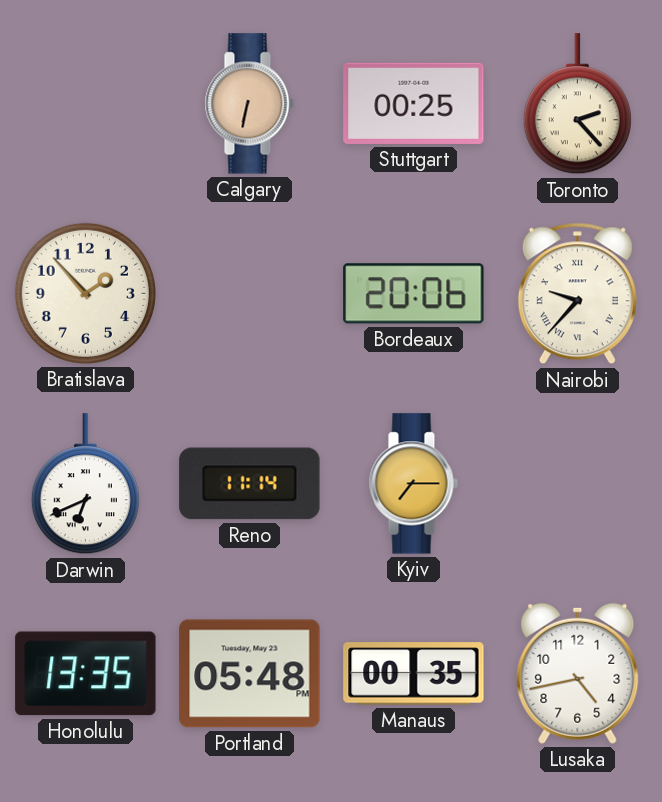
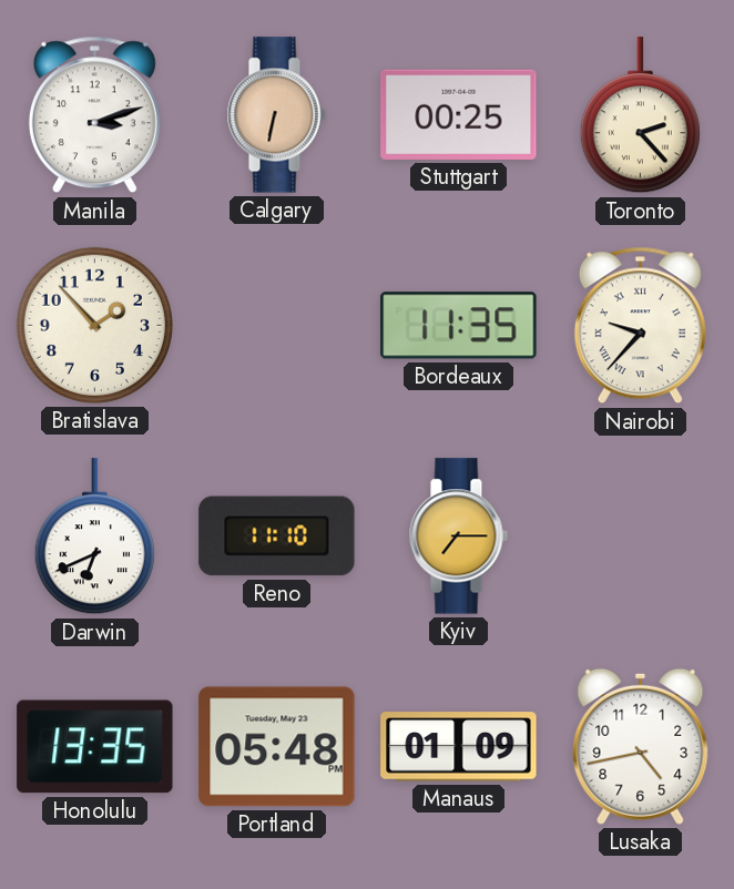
Manila: none -> 3:12
Bordeaux: 20:06 -> 11:35
Reno: 11:14 -> 11:10
Manaus: 00:35 -> 01:09
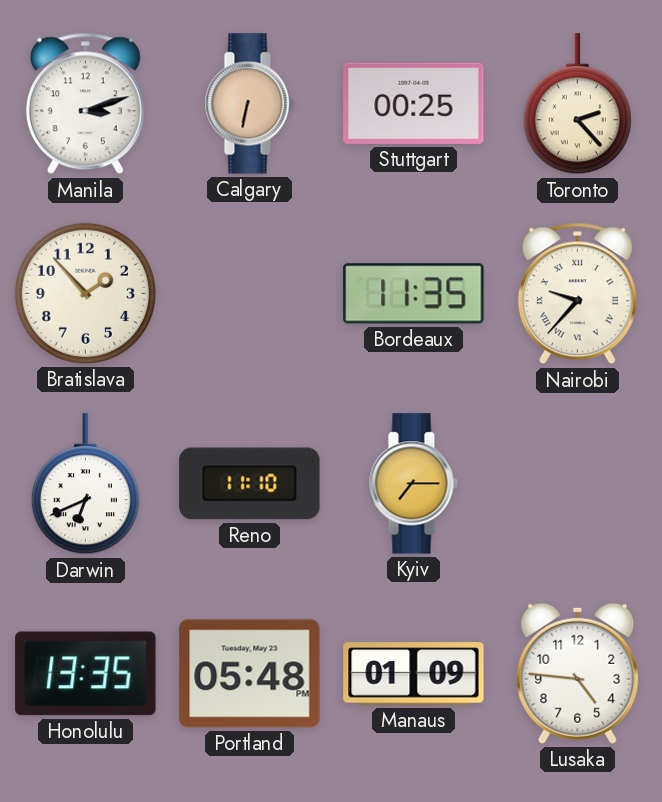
Lusaka: 4:43 -> 4:46
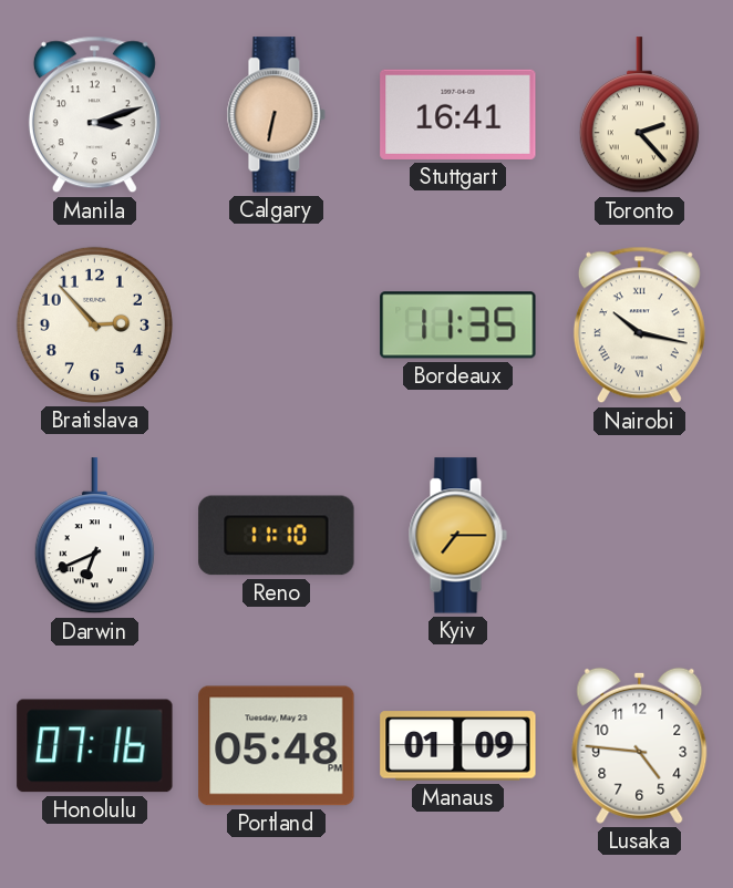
Stuttgart: 00:25 -> 16:41
Bratislava: 1:53 -> 2:53
Nairobi: 9:37 -> 10:17
Honolulu: 13:35 -> 07:16
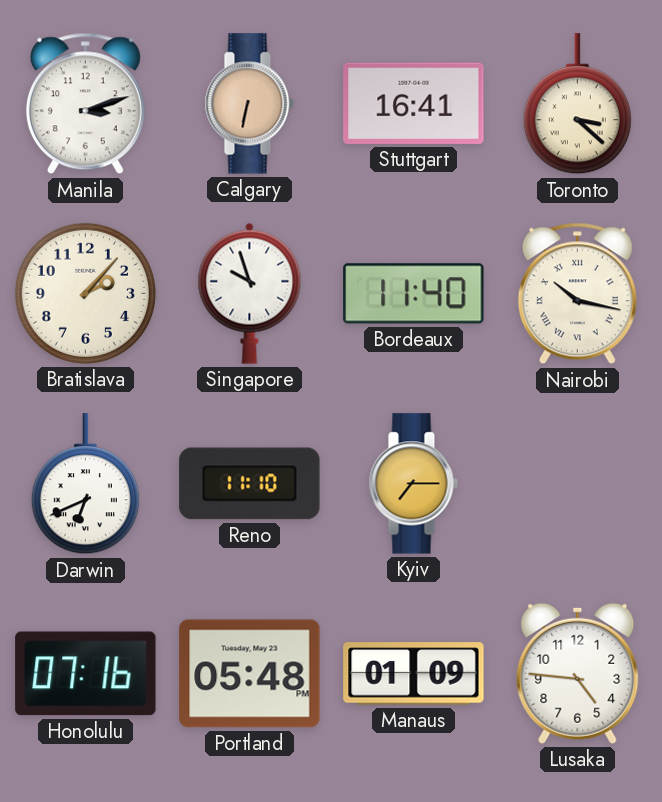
Toronto: 2:23 -> 3:22
Bratislava: 2:53 -> 2:07
Singapore: none -> 9:57
Bordeaux: 11:35 -> 11:40
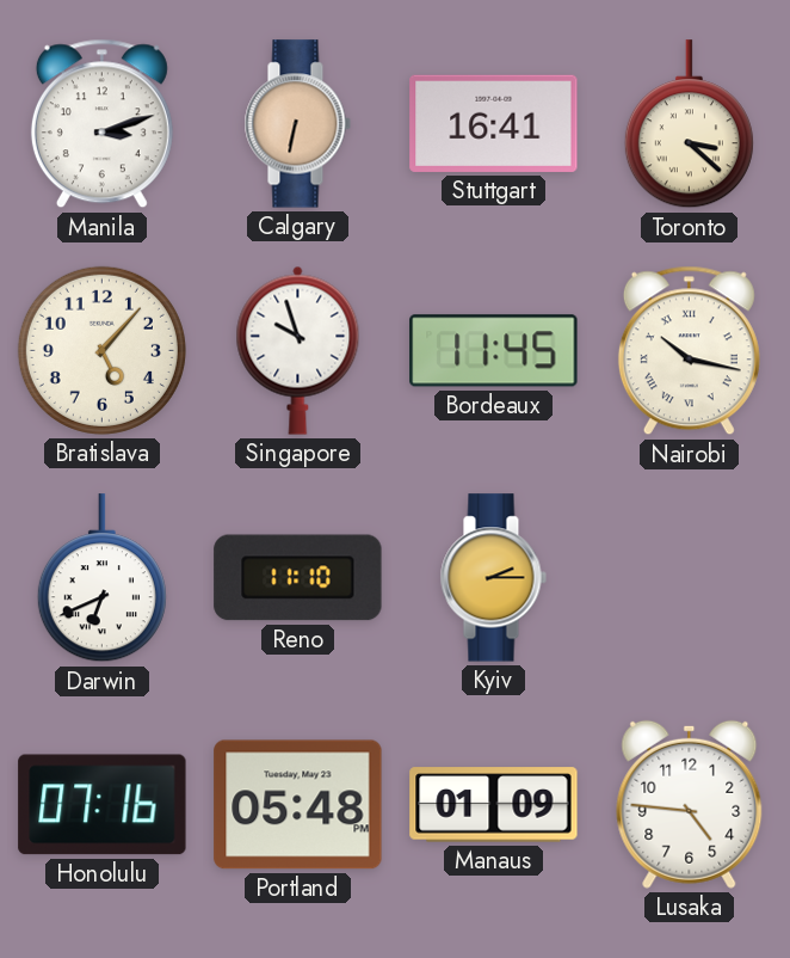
Bratislava: 2:07 -> 5:07
Bordeaux: 11:40 -> 11:45
Kyiv: 7:15 -> 2:15
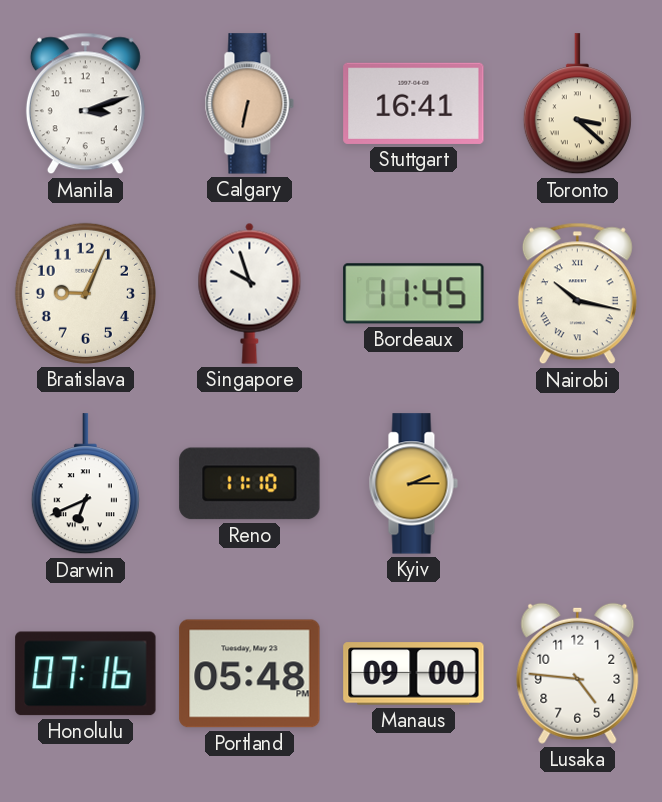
Bratislava: 5:07 -> 9:04
Manaus: 01:09 -> 09:00
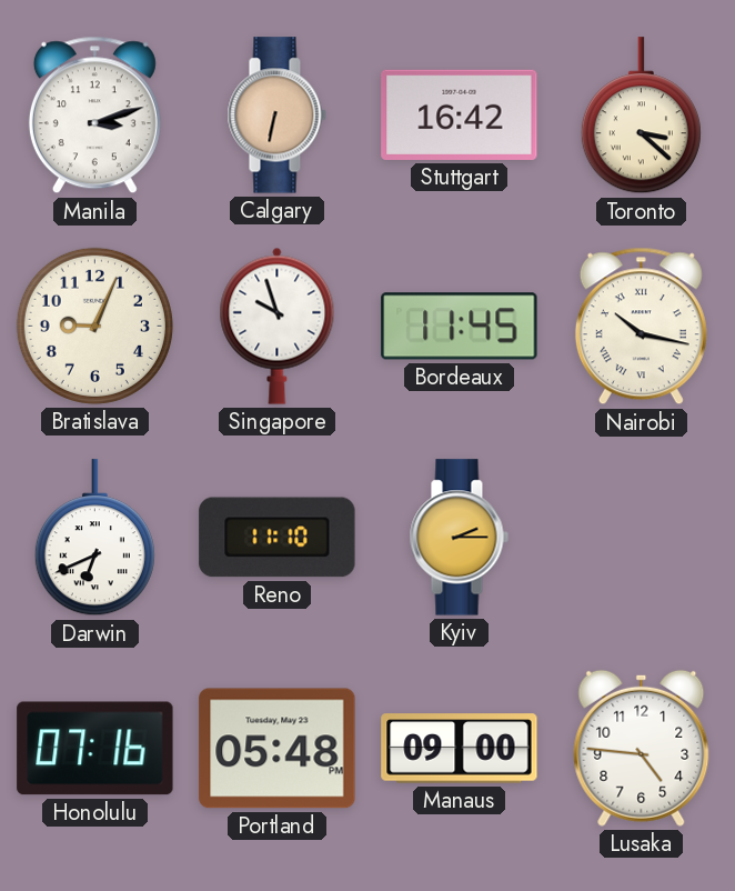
Stuttgart: 16:41 -> 16:42
